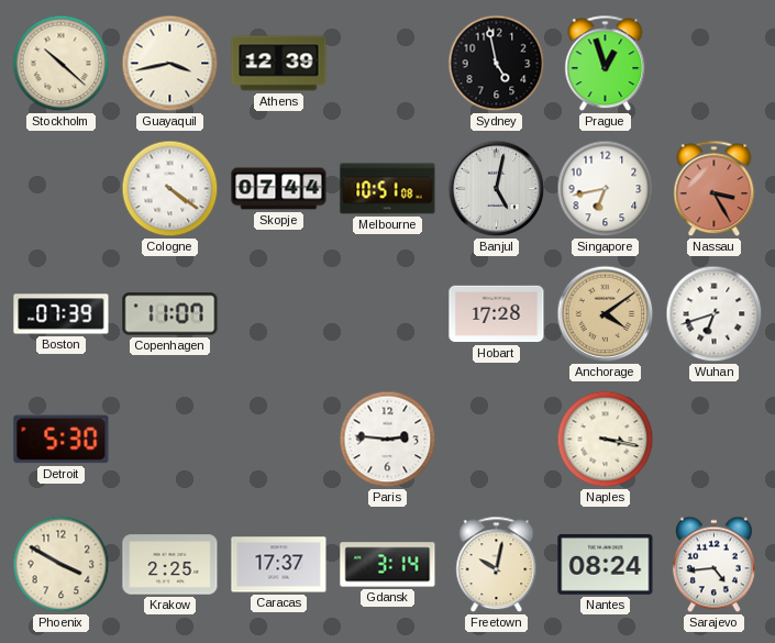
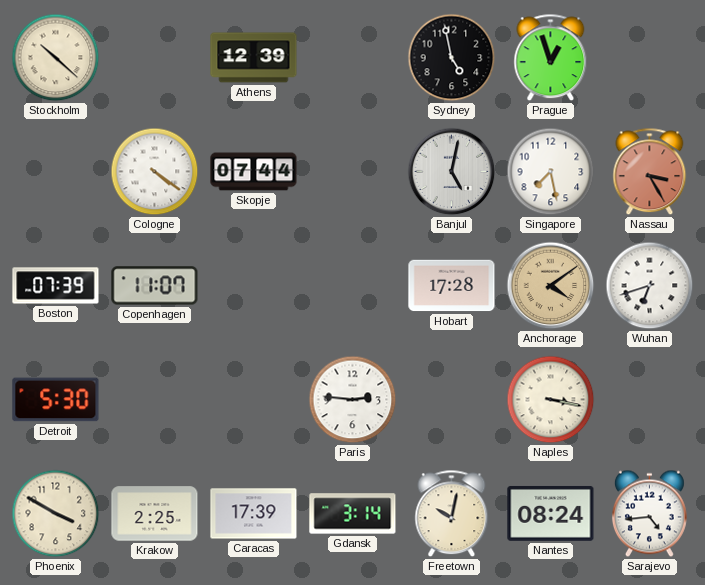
Guayaquil: 3:43 -> none
Melbourne: 10:51 -> none
Singapore: 6:43 -> 7:28
Caracas: 17:37 -> 17:39
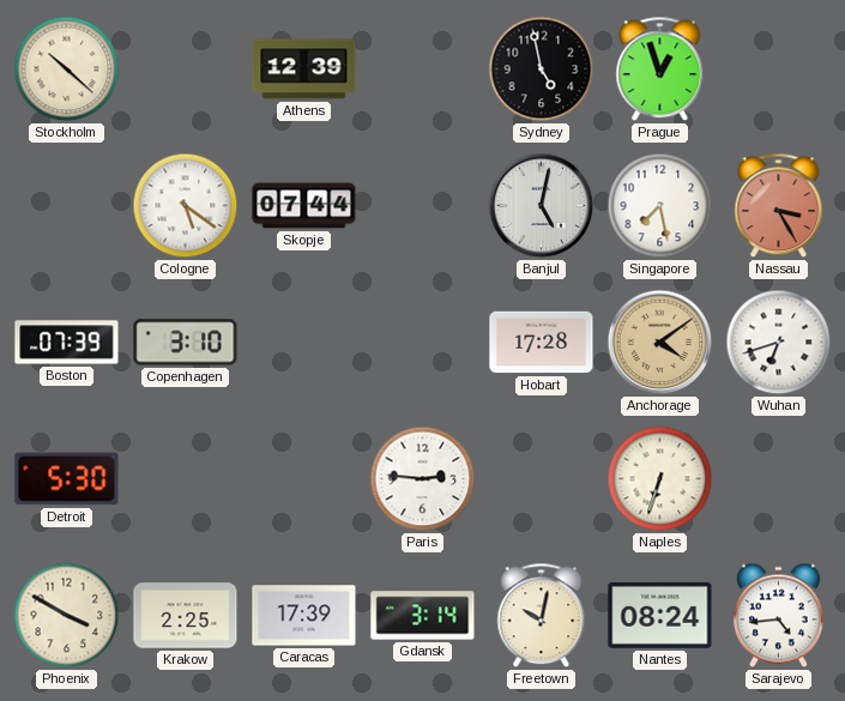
Cologne: 4:21 -> 5:21
Copenhagen: 11:07 -> 3:10
Naples: 3:17 -> 6:33
